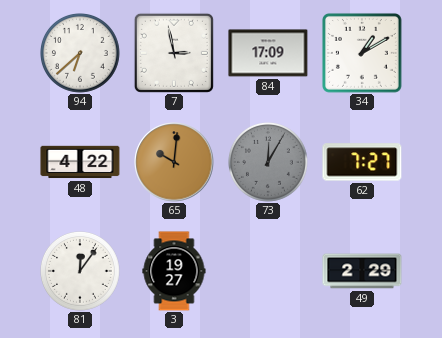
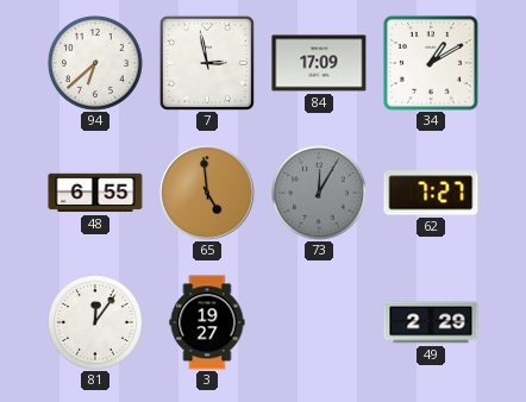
48: 4:22 -> 6:55
65: 10:01 -> 4:59
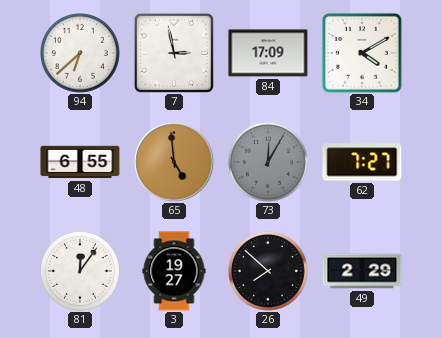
34: 1:10 -> 4:10
26: none -> 7:52
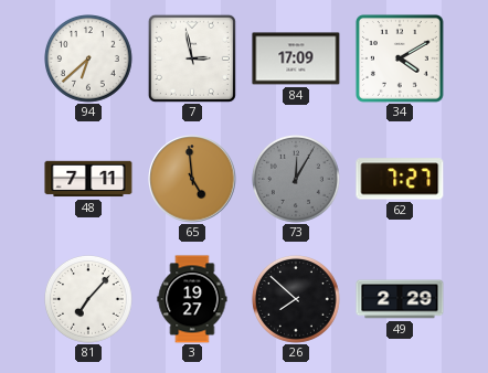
48: 6:55 -> 7:11
81: 12:06 -> 7:07
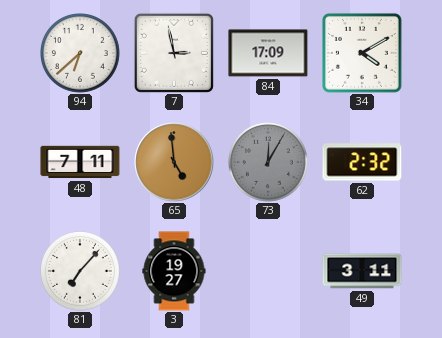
62: 7:27 -> 2:32
26: 7:52 -> none
49: 2:29 -> 3:11
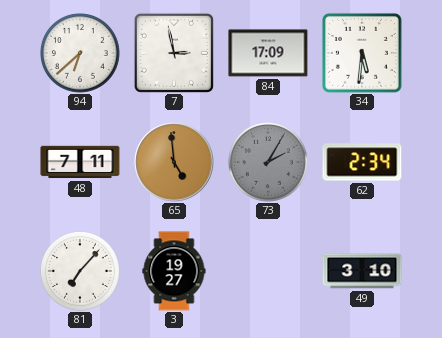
34: 4:10 -> 5:31
73: 12:05 -> 2:05
62: 2:32 -> 2:34
49: 3:11 -> 3:10
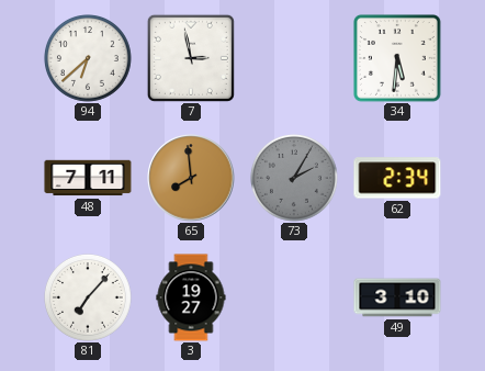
84: 17:09 -> none
65: 4:59 -> 7:59
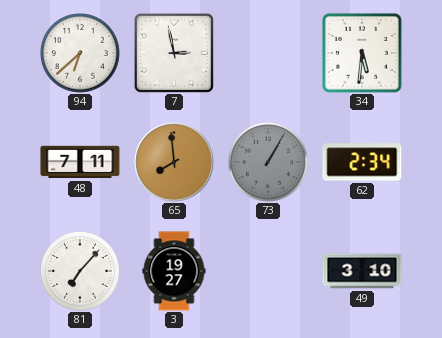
73: 2:05 -> 1:05
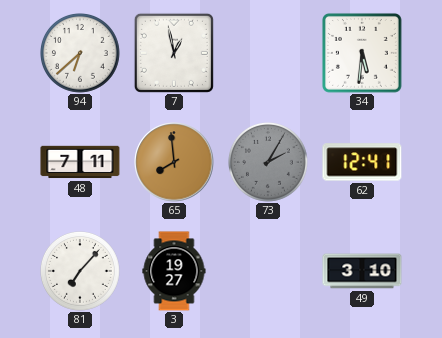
7: 2:58 -> 12:58
73: 1:05 -> 2:05
62: 2:34 -> 12:41
